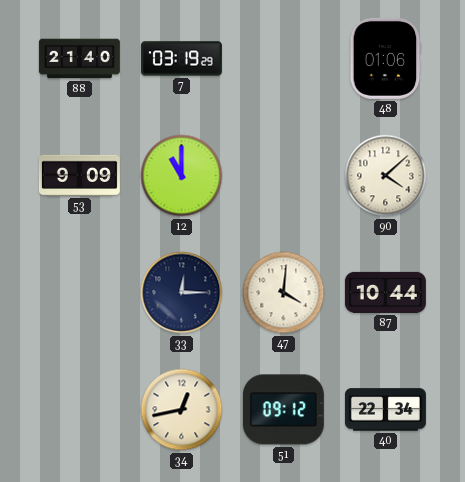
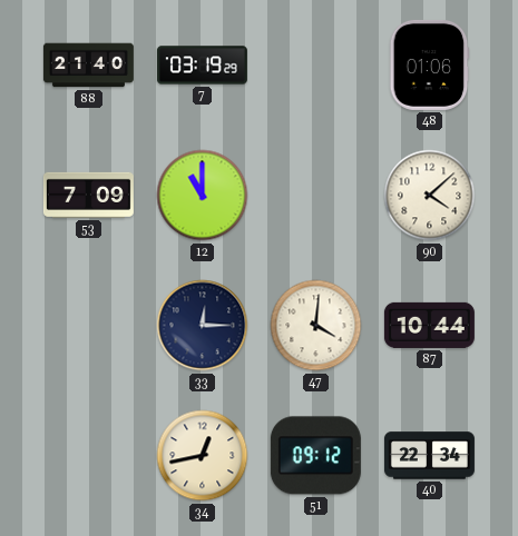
53: 9:09 -> 7:09
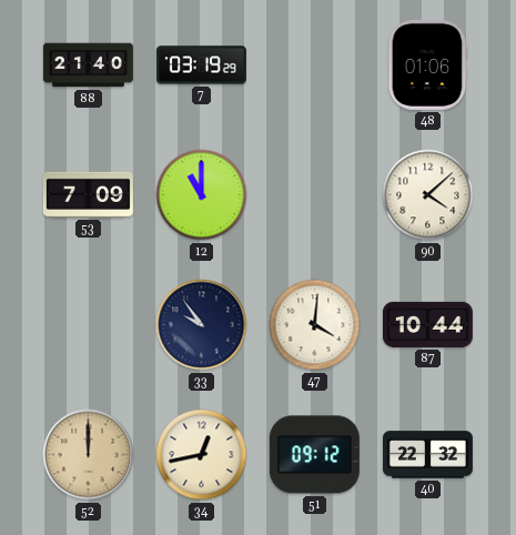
33: 12:15 -> 9:54
52: none -> 12:00
40: 22:34 -> 22:32
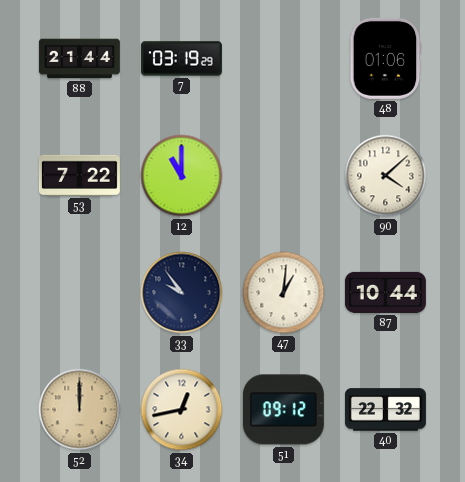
88: 21:40 -> 21:44
53: 7:09 -> 7:22
47: 4:01 -> 1:01
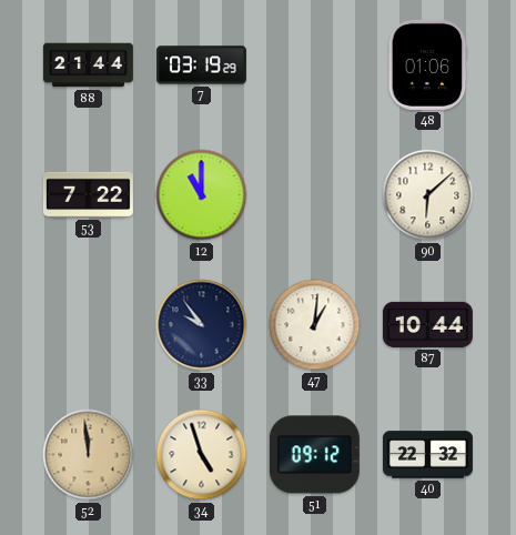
90: 4:08 -> 6:08
52: 12:00 -> 11:59
34: 12:43 -> 4:57
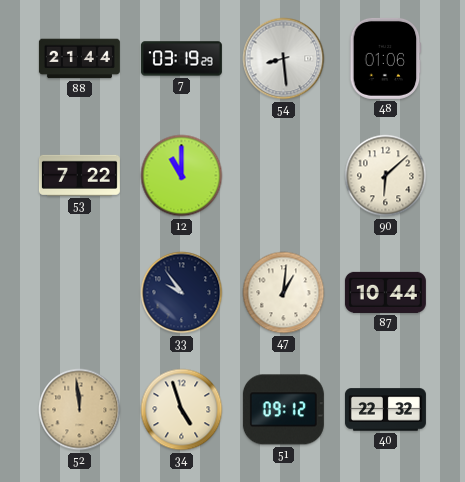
54: none -> 8:29
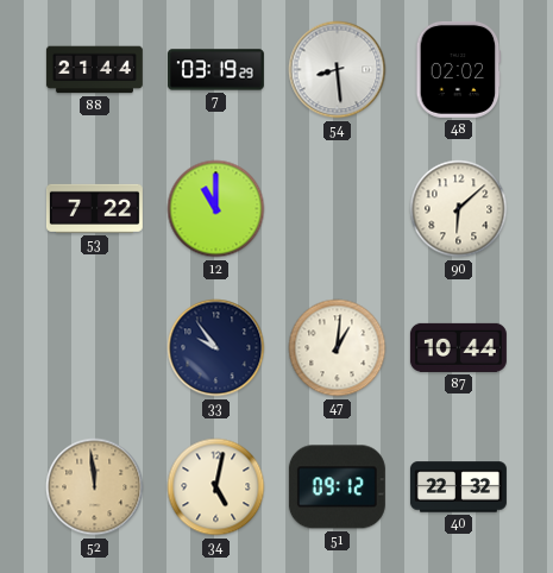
48: 01:06 -> 02:02
34: 4:57 -> 5:02
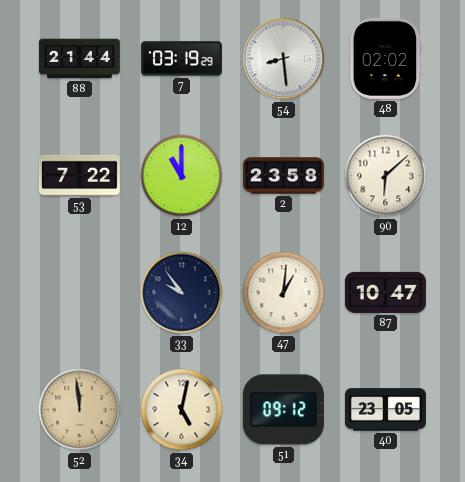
2: none -> 23:58
87: 10:44 -> 10:47
40: 22:32 -> 23:05
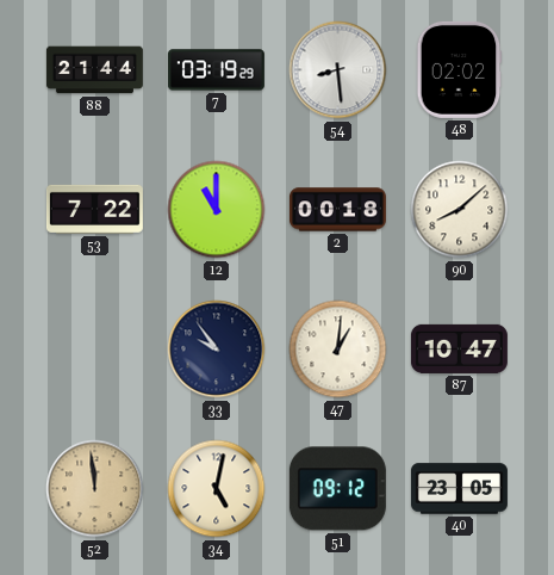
2: 23:58 -> 00:18
90: 6:08 -> 8:08
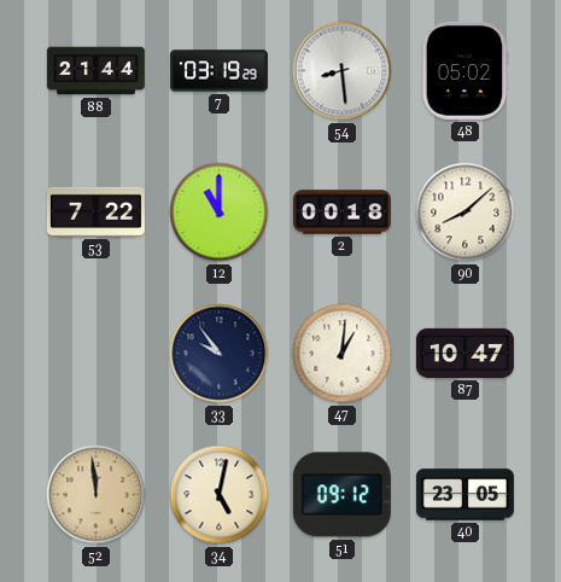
48: 02:02 -> 05:02
